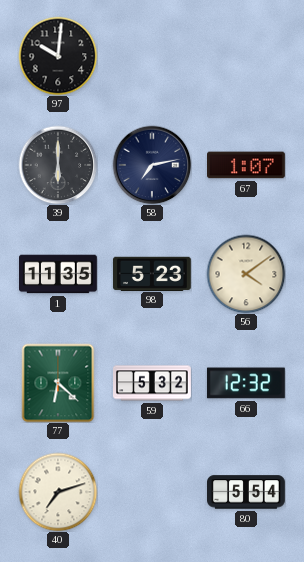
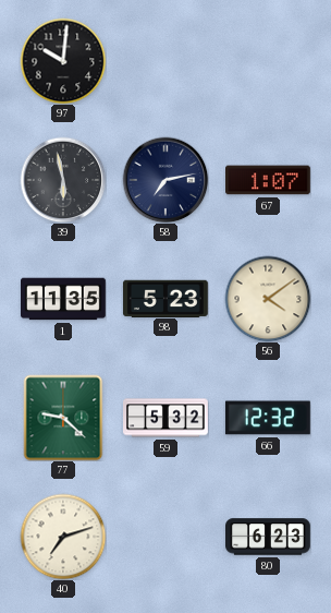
39: 6:00 -> 5:58
77: 6:22 -> 9:22
80: 5:54 -> 6:23
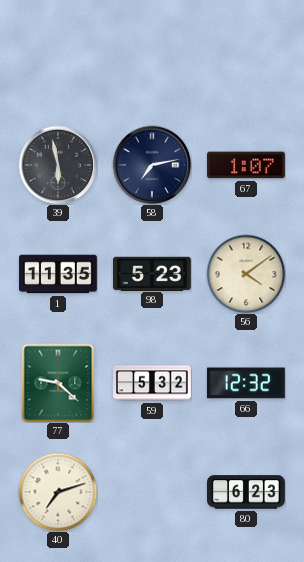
97: 10:01 -> none
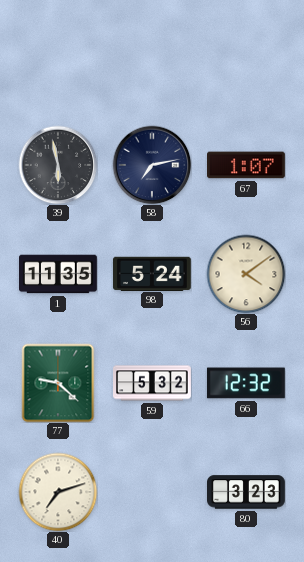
98: 5:23 -> 5:24
80: 6:23 -> 3:23
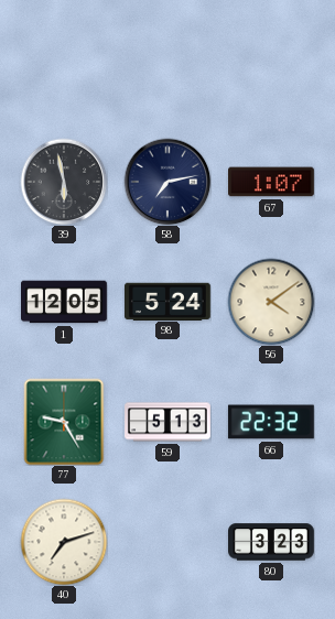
1: 11:35 -> 12:05
77: 9:22 -> 9:25
59: 5:32 -> 5:13
66: 12:32 -> 22:32
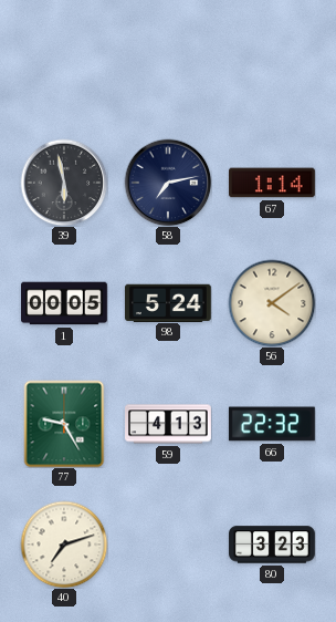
67: 1:07 -> 1:14
1: 12:05 -> 00:05
59: 5:13 -> 4:13
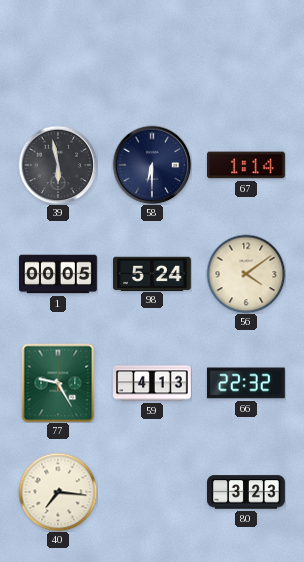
58: 7:13 -> 6:30
40: 7:12 -> 7:16
